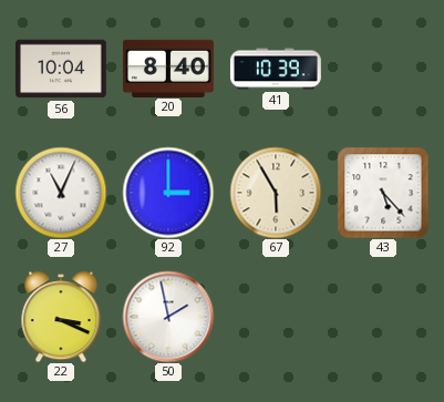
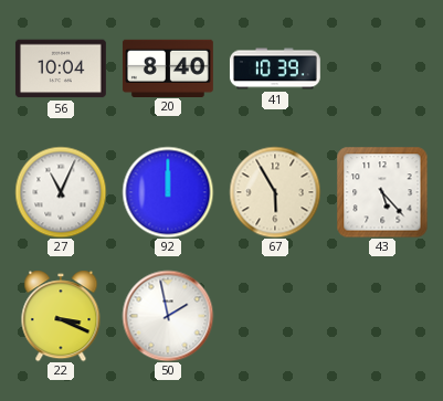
92: 3:00 -> 12:00
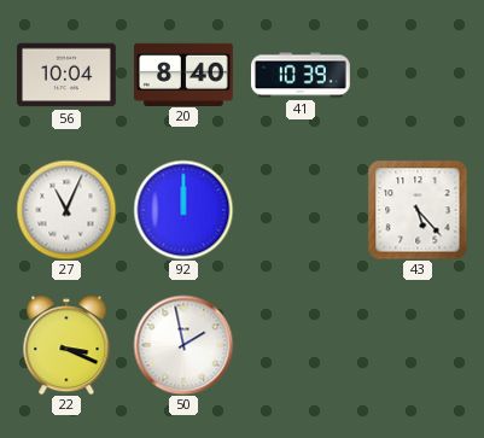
67: 5:55 -> none
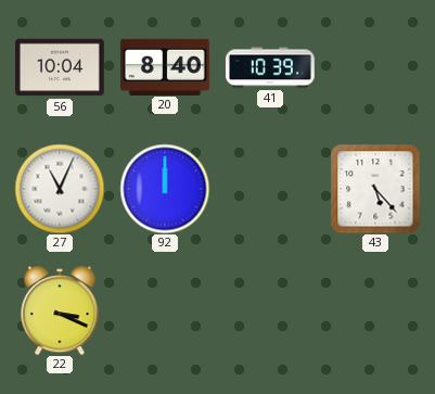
50: 1:58 -> none
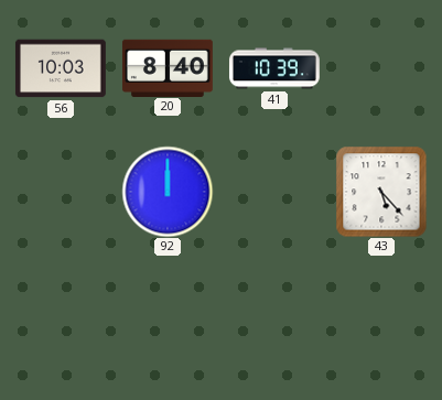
56: 10:04 -> 10:03
27: 11:04 -> none
22: 3:19 -> none
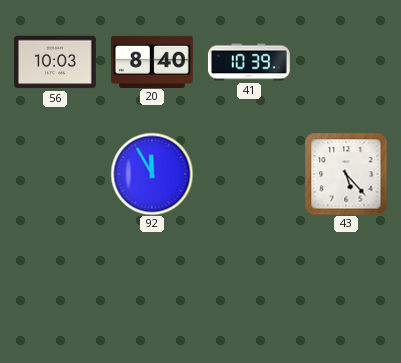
92: 12:00 -> 11:55
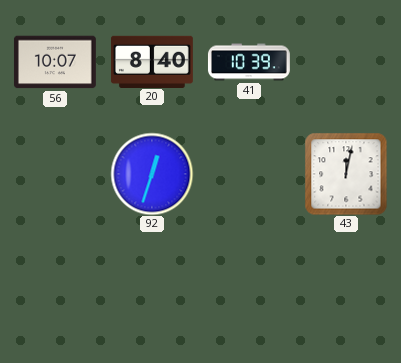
56: 10:03 -> 10:07
92: 11:55 -> 12:33
43: 5:23 -> 12:02
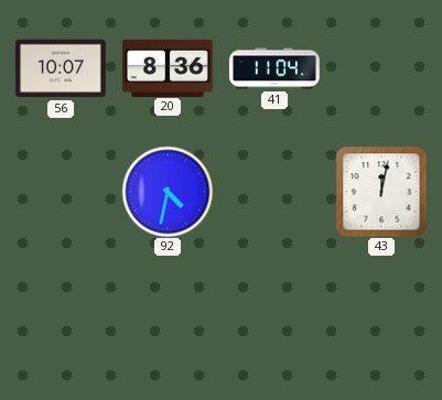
20: 8:40 -> 8:36
41: 10:39 -> 11:04
92: 12:33 -> 4:32
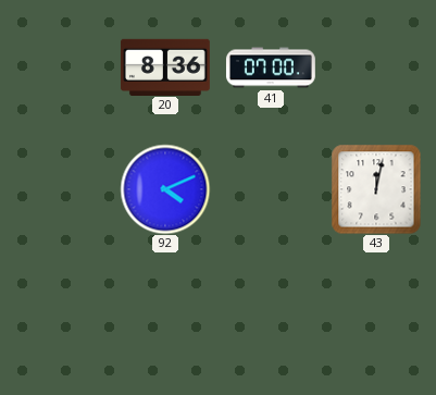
56: 10:07 -> none
41: 11:04 -> 07:00
92: 4:32 -> 4:11
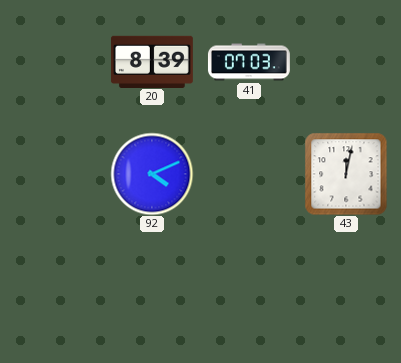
20: 8:36 -> 8:39
41: 07:00 -> 07:03
